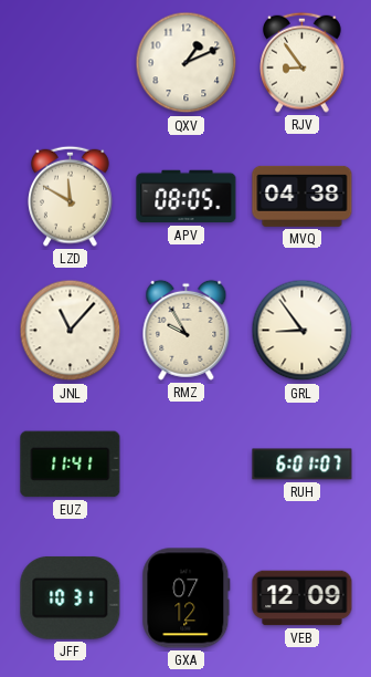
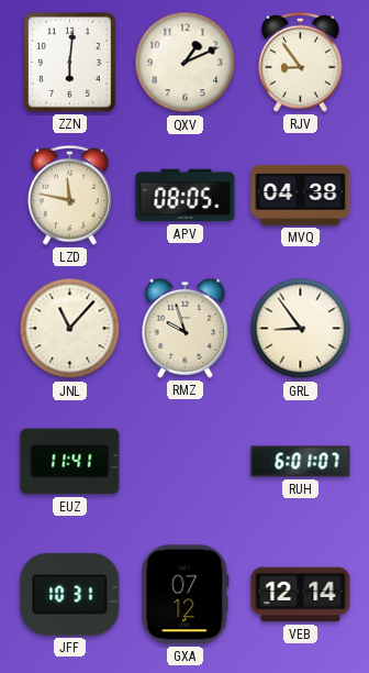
ZZN: none -> 6:01
LZD: 11:50 -> 11:47
RMZ: 9:55 -> 9:57
VEB: 12:09 -> 12:14
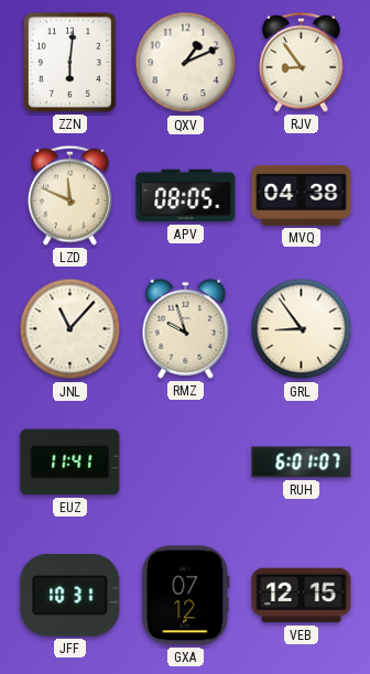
LZD: 11:47 -> 11:49
VEB: 12:14 -> 12:15
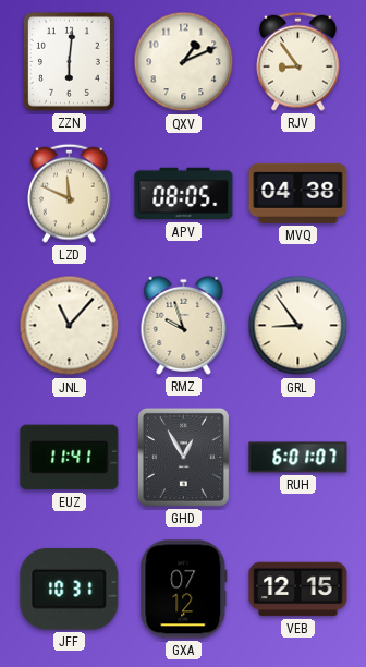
GHD: none -> 12:55
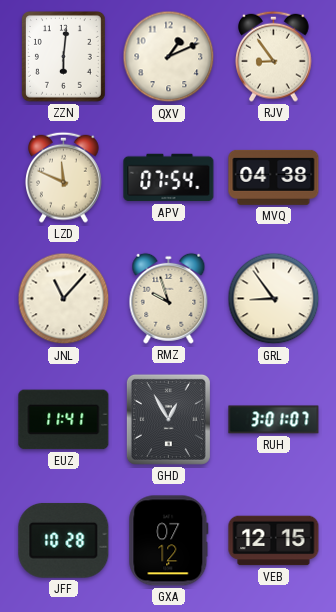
APV: 08:05 -> 07:54
RUH: 6:01 -> 3:01
JFF: 10:31 -> 10:28
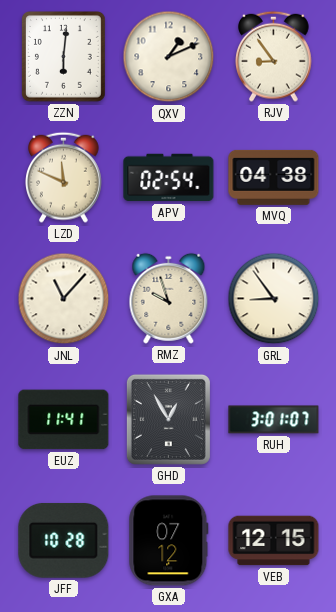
APV: 07:54 -> 02:54
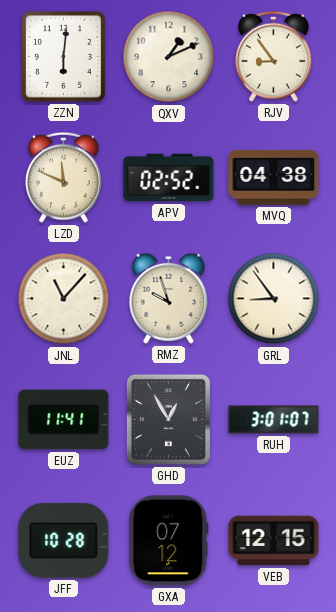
APV: 02:54 -> 02:52
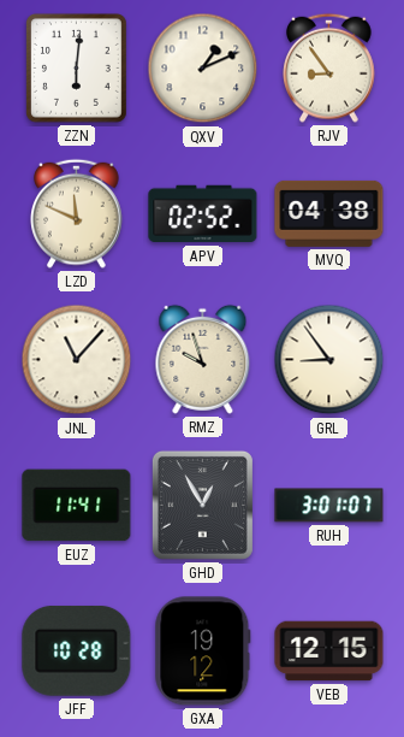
GXA: 07:12 -> 19:12
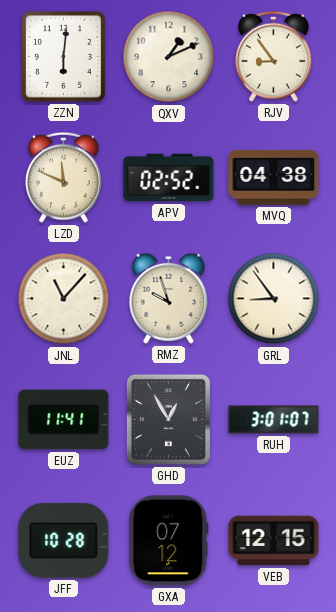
GXA: 19:12 -> 07:12
